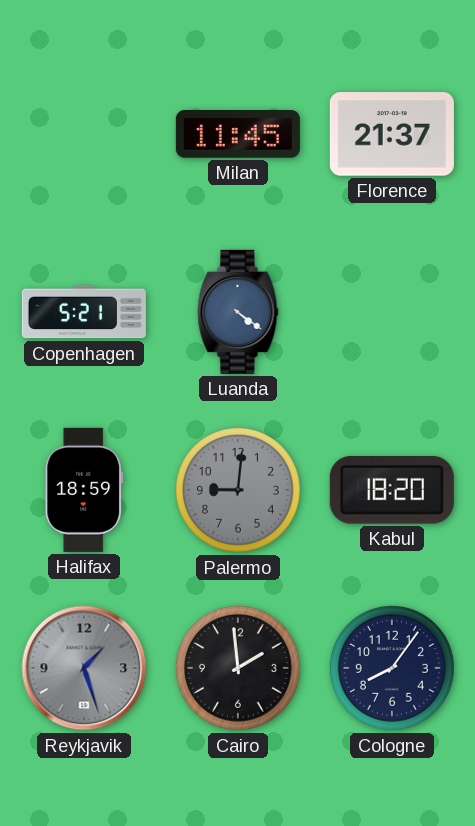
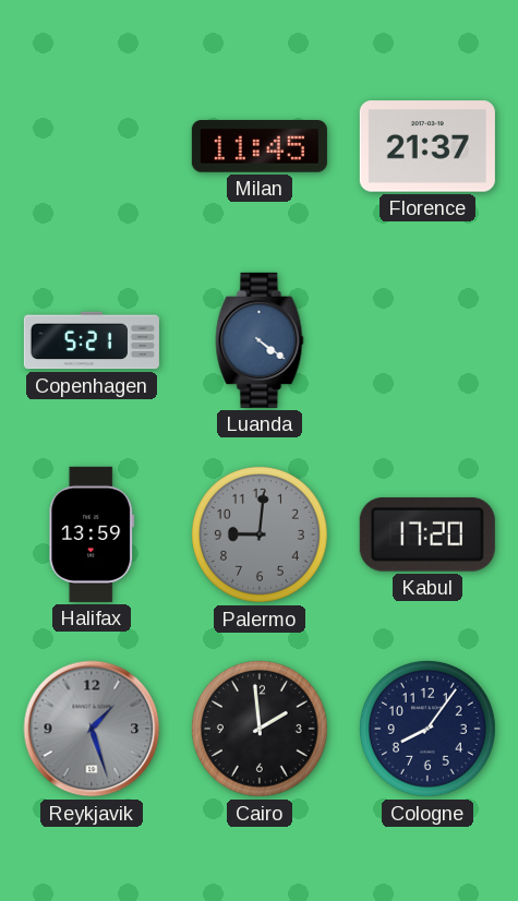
Halifax: 18:59 -> 13:59
Kabul: 18:20 -> 17:20
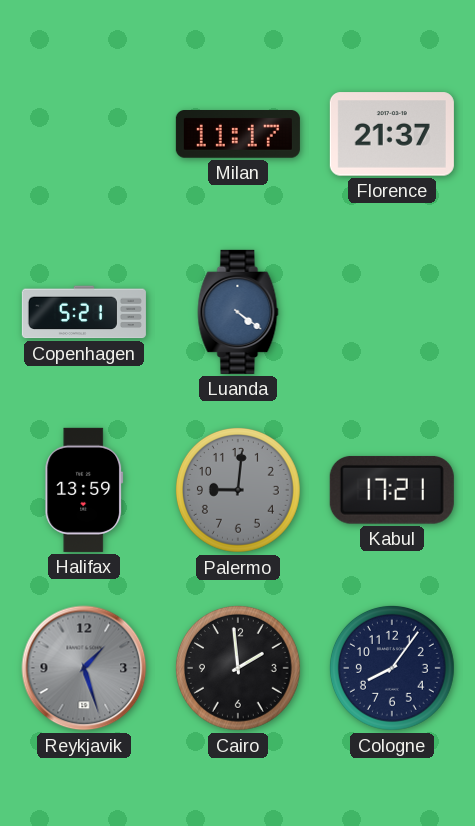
Milan: 11:45 -> 11:17
Kabul: 17:20 -> 17:21
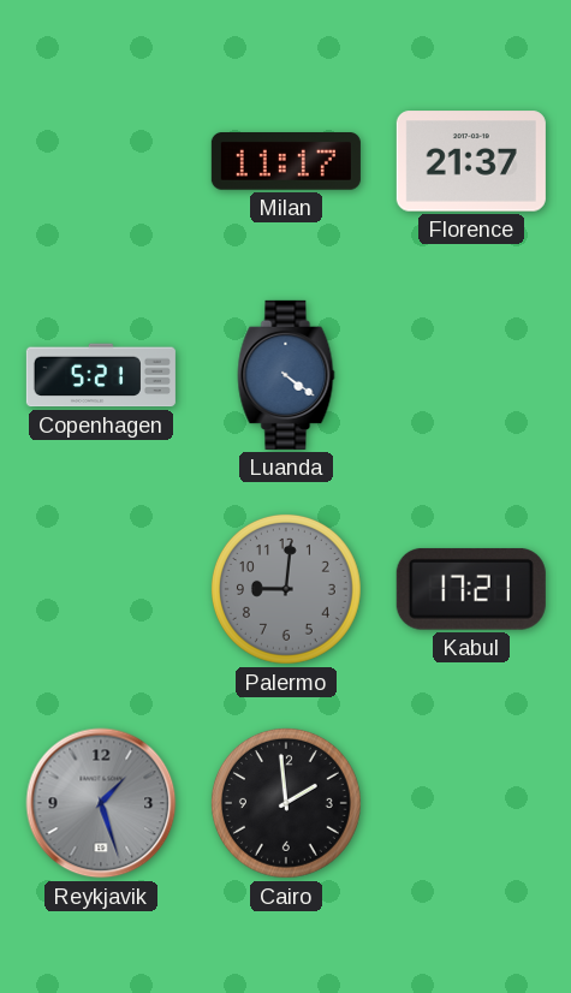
Halifax: 13:59 -> none
Cologne: 8:06 -> none
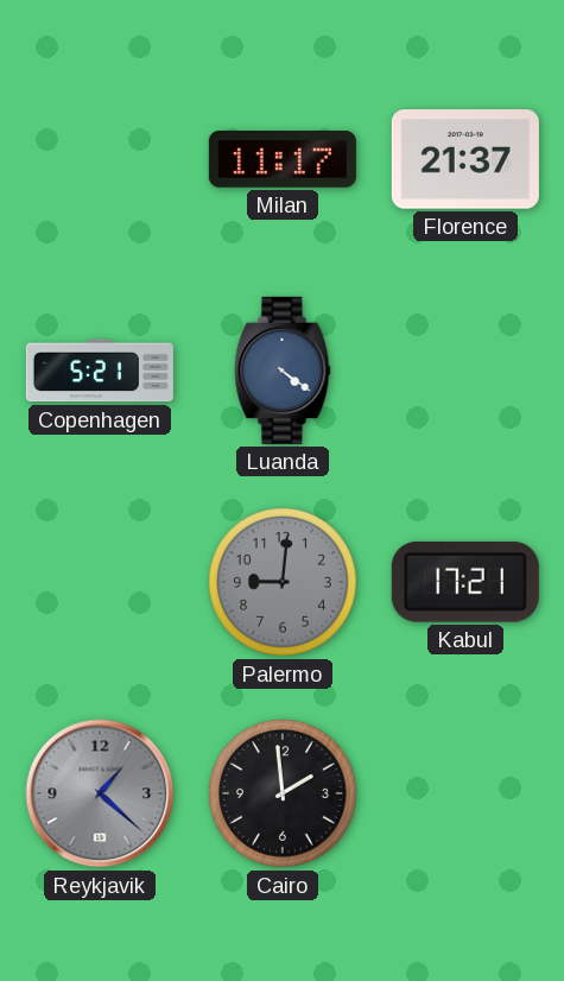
Reykjavik: 1:27 -> 1:22
